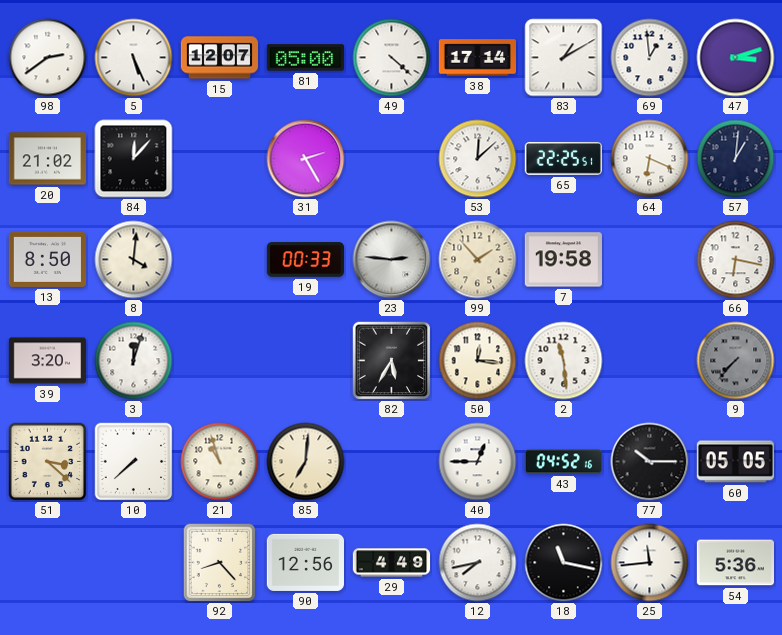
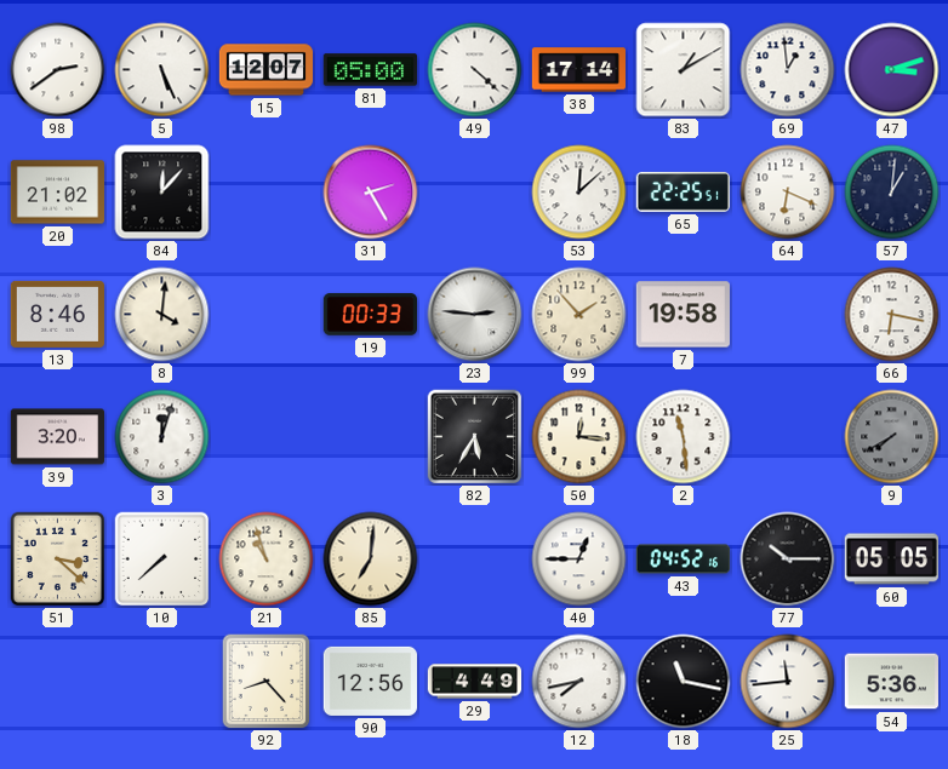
13: 8:50 -> 8:46
9: 7:37 -> 7:40
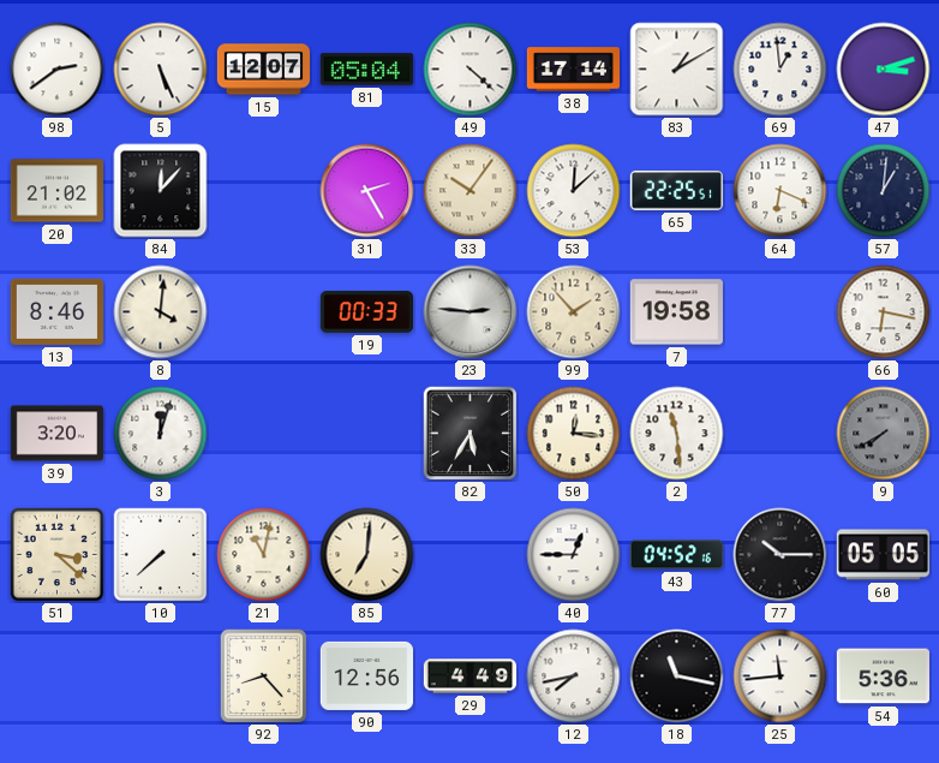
81: 05:00 -> 05:04
33: none -> 10:06
21: 10:57 -> 11:02
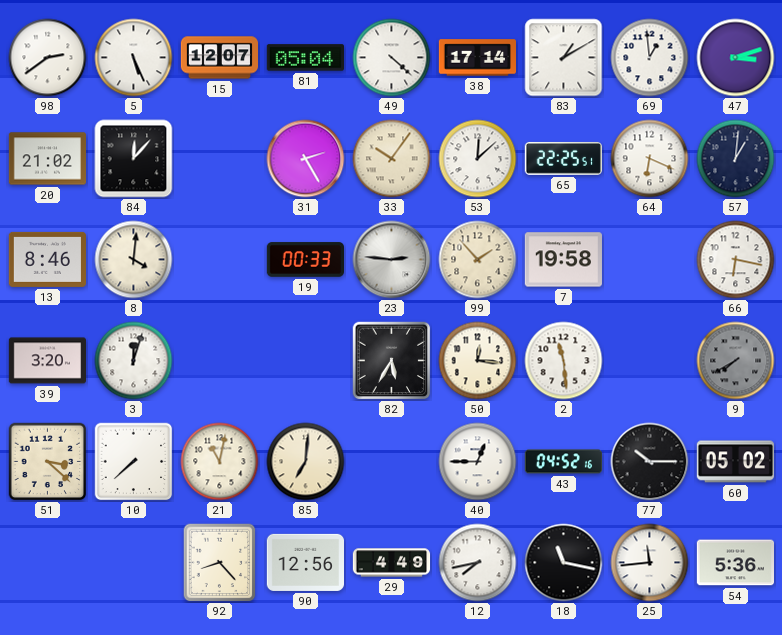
60: 05:05 -> 05:02
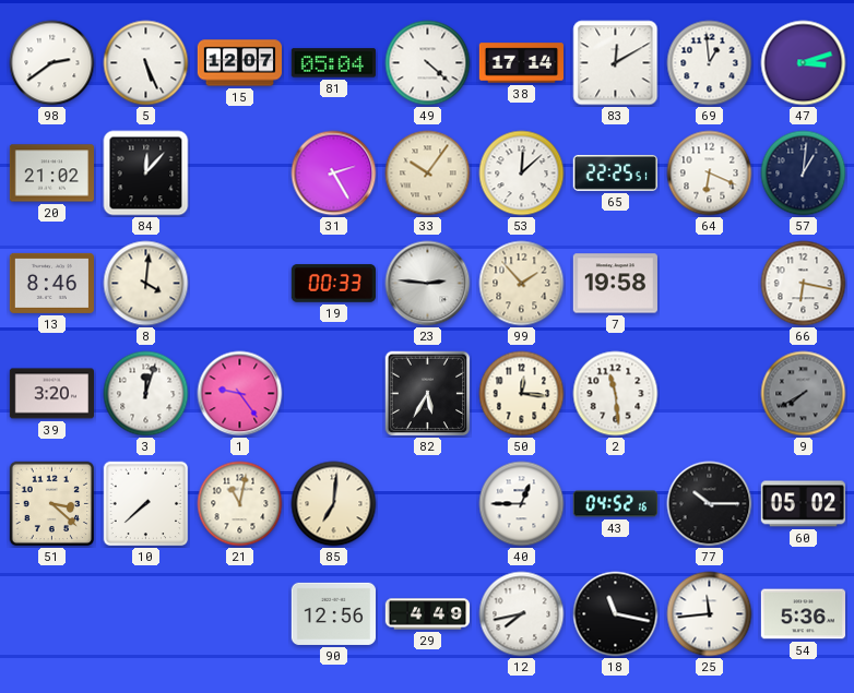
83: 1:10 -> 12:10
1: none -> 9:24
92: 8:23 -> none
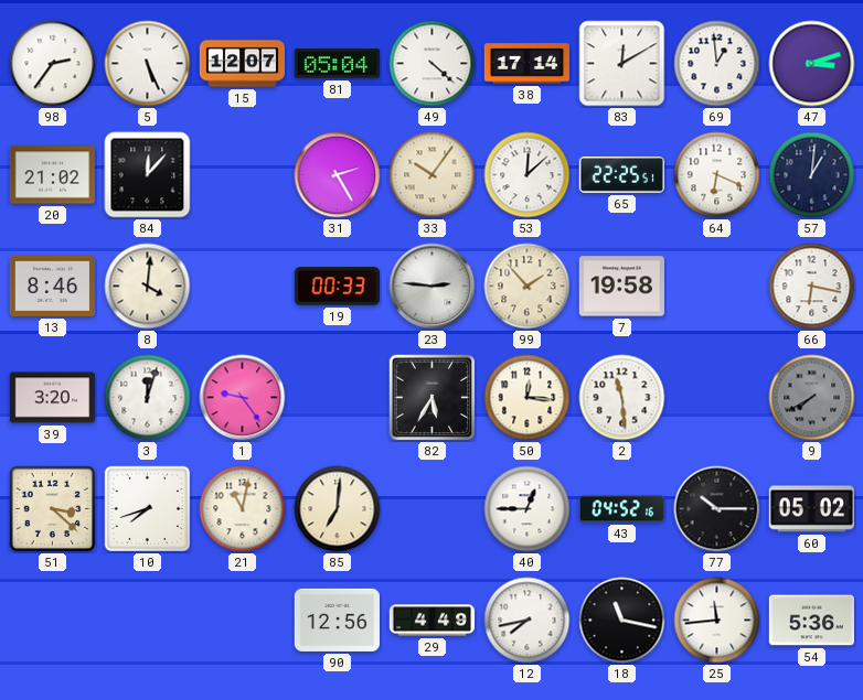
98: 2:39 -> 2:36
10: 7:38 -> 7:42
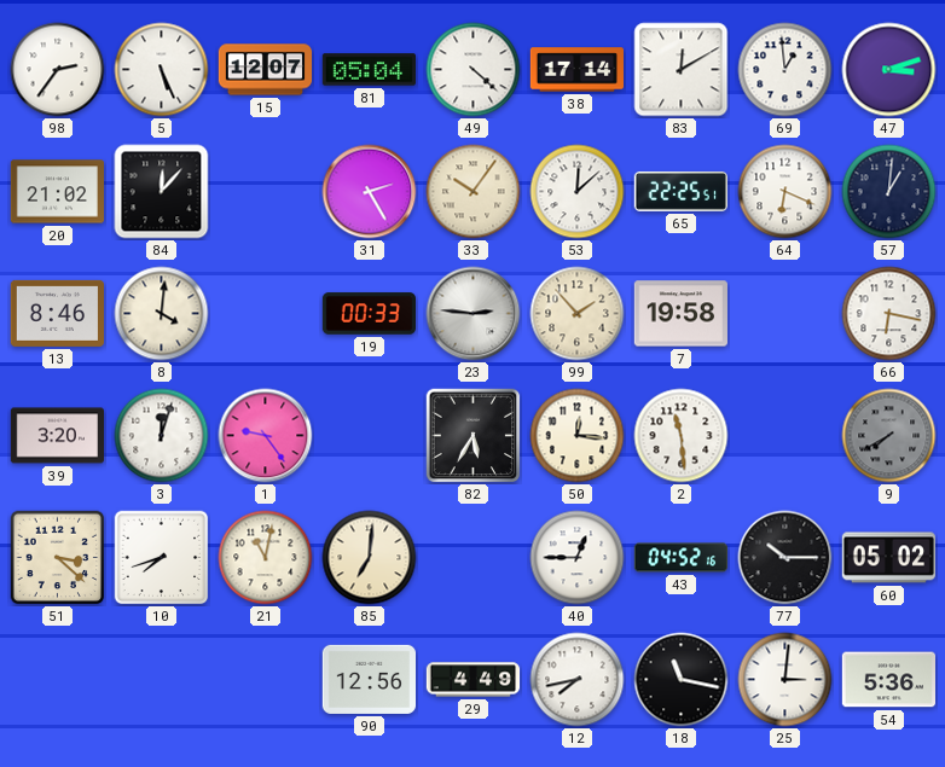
25: 11:44 -> 3:01
